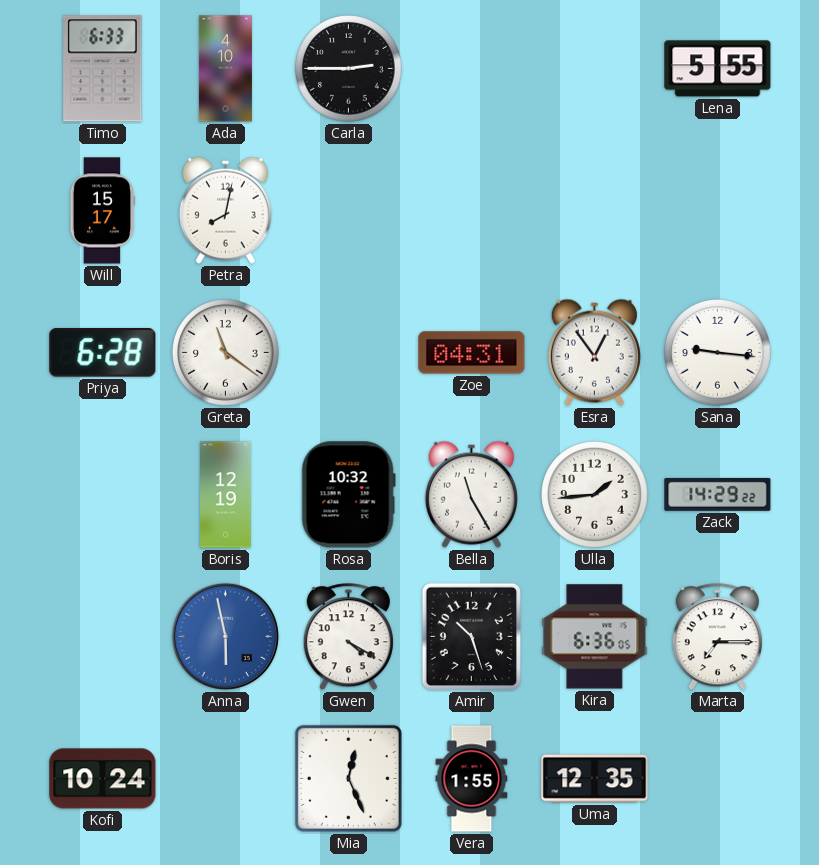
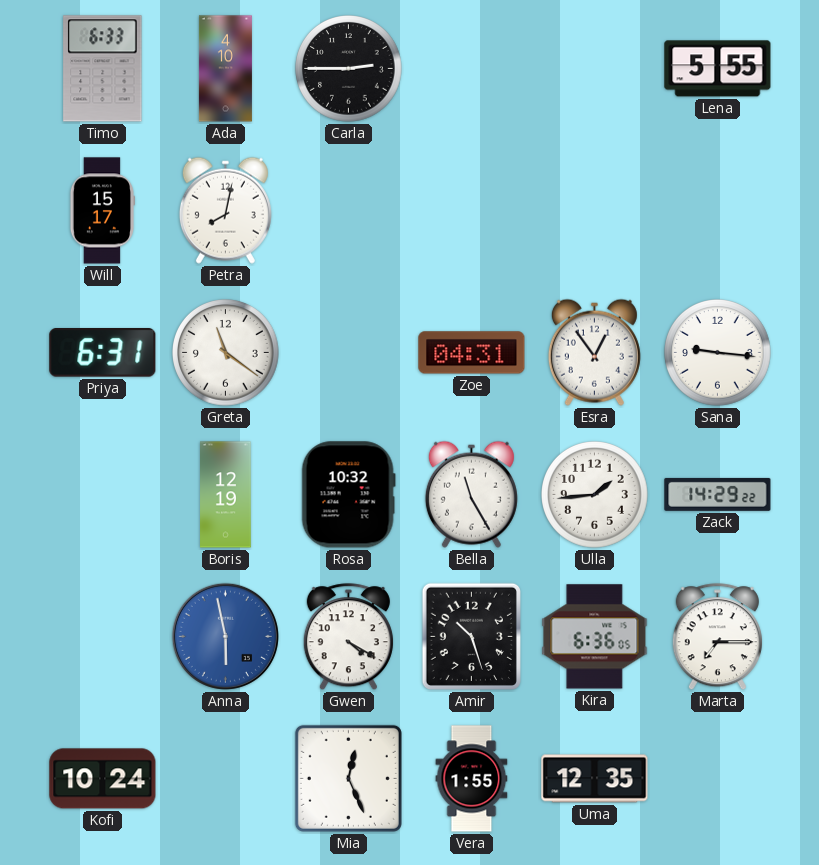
Priya: 6:28 -> 6:31
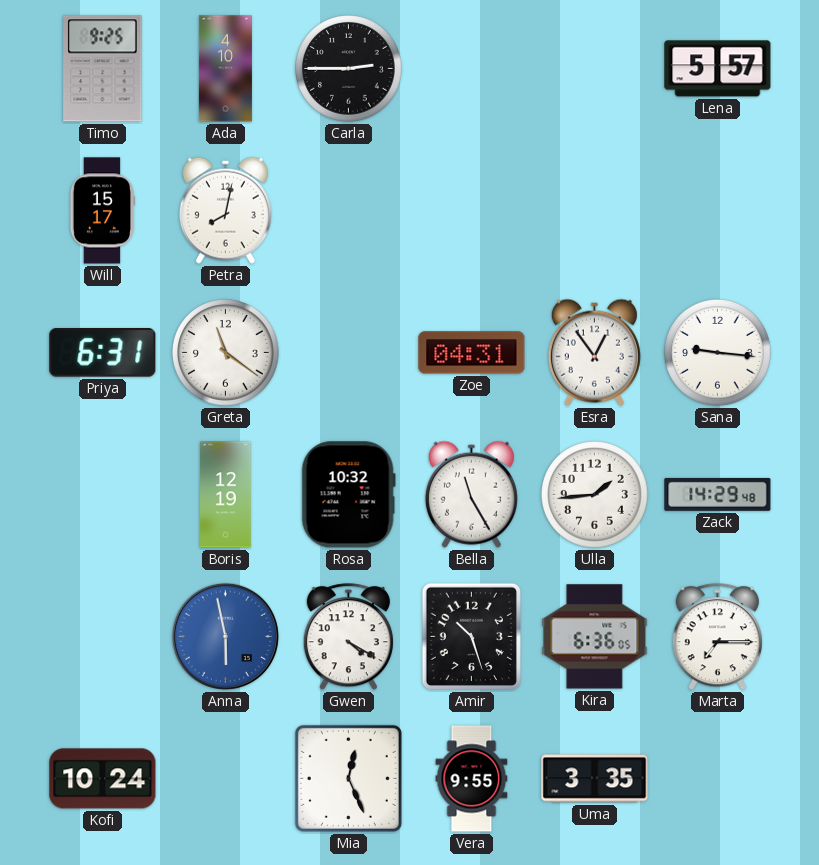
Timo: 6:33 -> 9:25
Lena: 5:55 -> 5:57
Zack: 14:29:22 -> 14:29:48
Vera: 1:55 -> 9:55
Uma: 12:35 -> 3:35
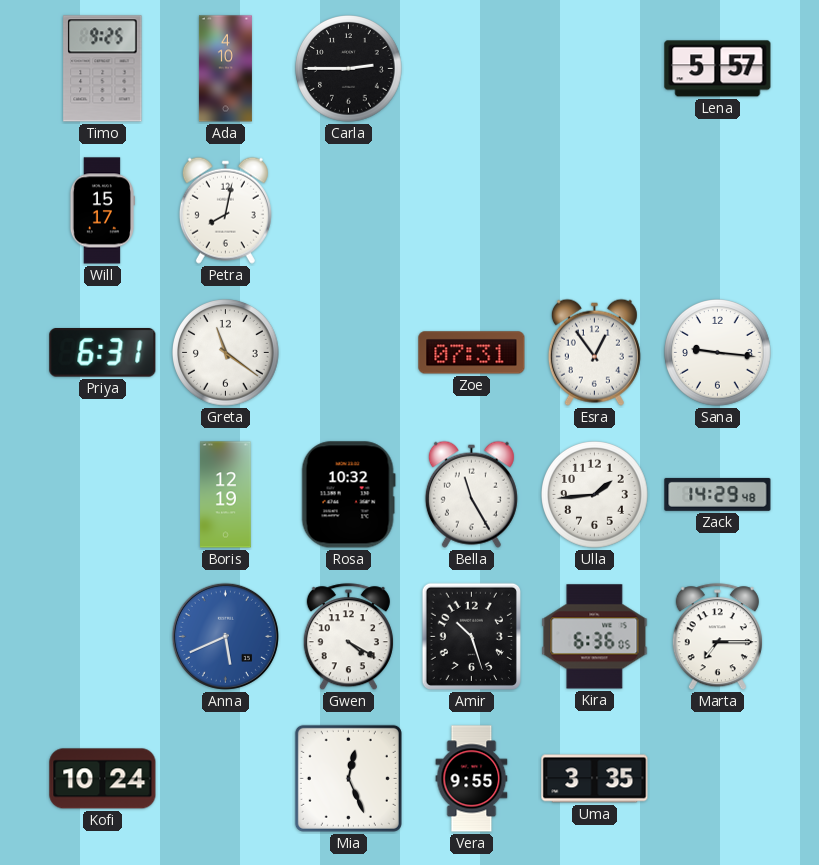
Zoe: 04:31 -> 07:31
Anna: 5:58 -> 5:41
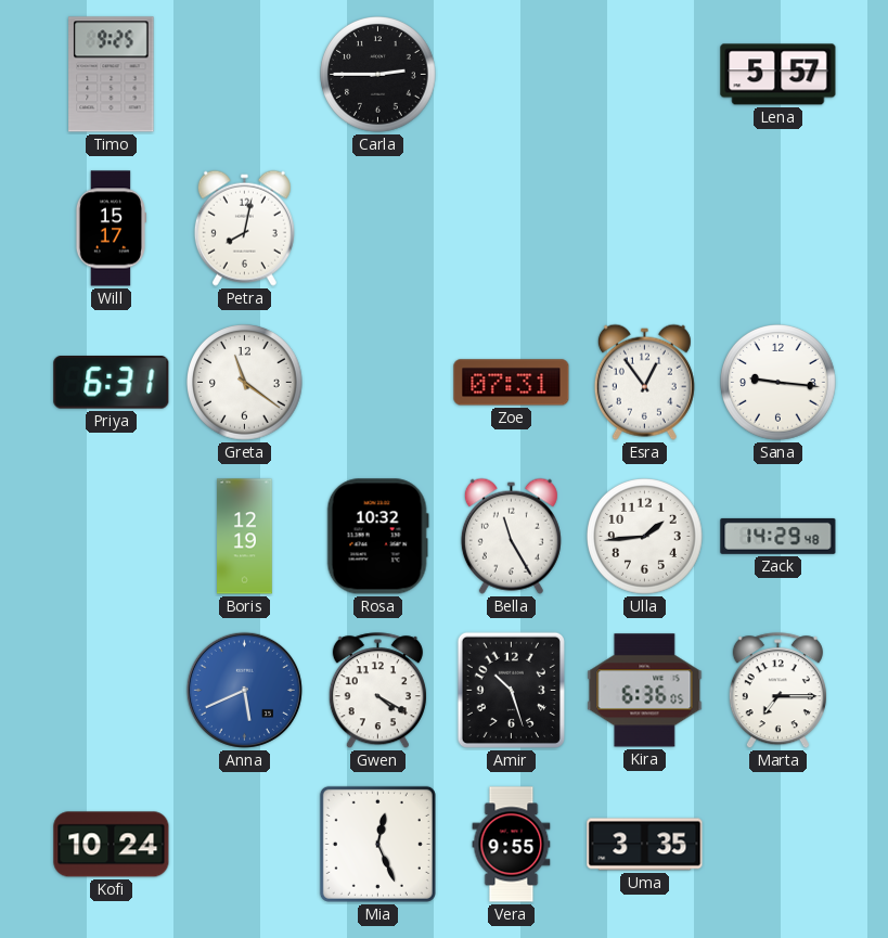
Ada: 4:10 -> none
